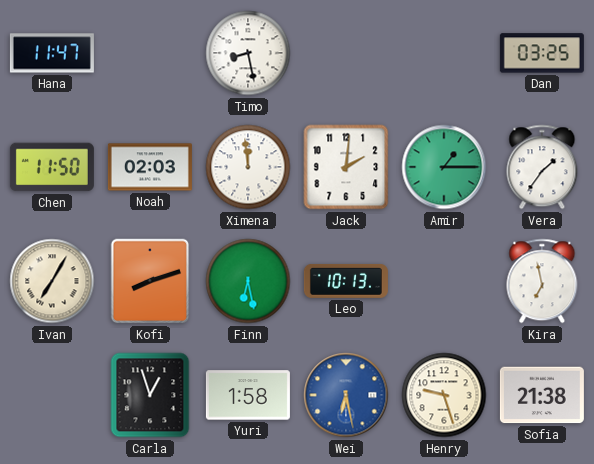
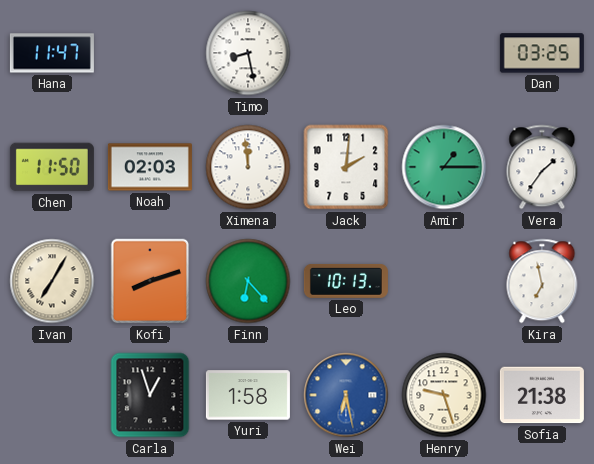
Finn: 6:28 -> 6:23
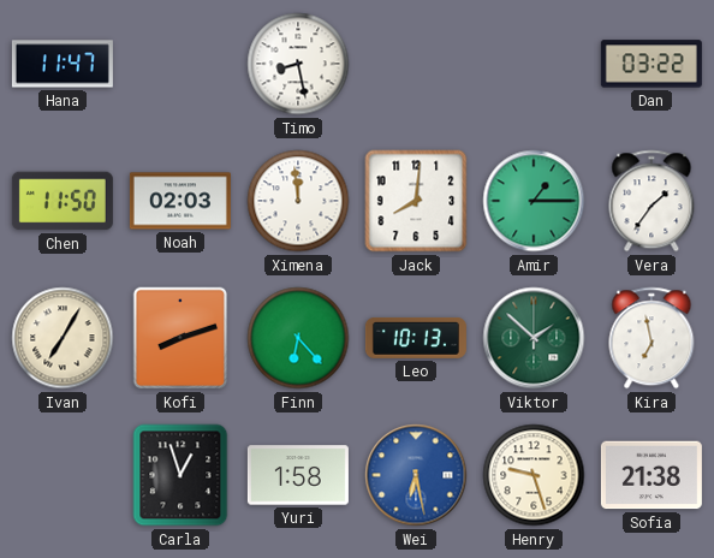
Dan: 03:25 -> 03:22
Jack: 2:01 -> 8:01
Viktor: none -> 1:52
